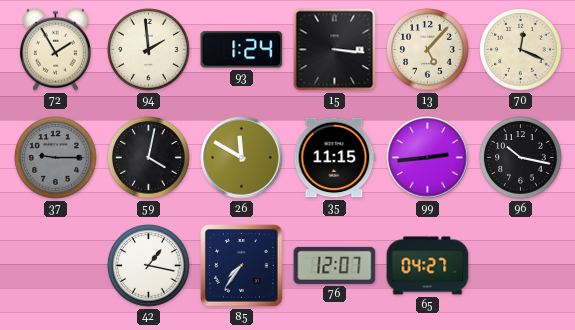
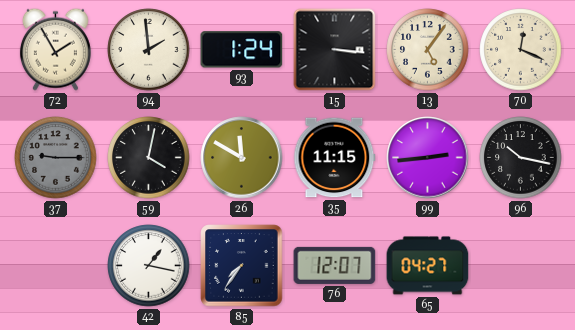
13: 5:07 -> 5:06
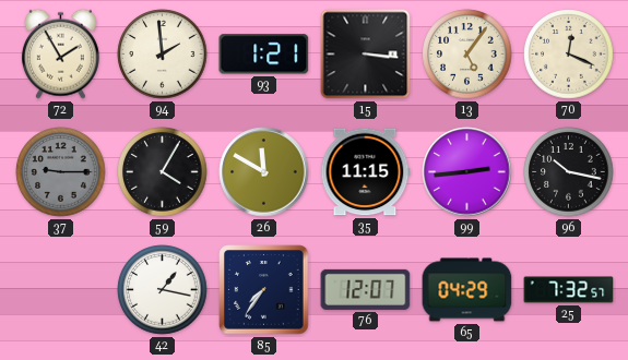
93: 1:24 -> 1:21
59: 4:02 -> 4:05
65: 04:27 -> 04:29
25: none -> 7:32
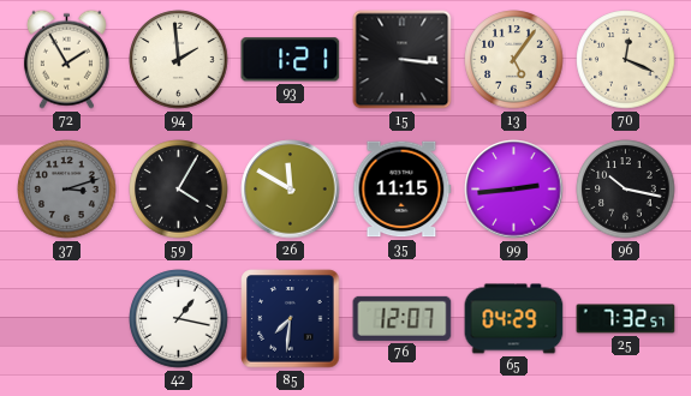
37: 9:15 -> 3:12
85: 7:36 -> 7:31
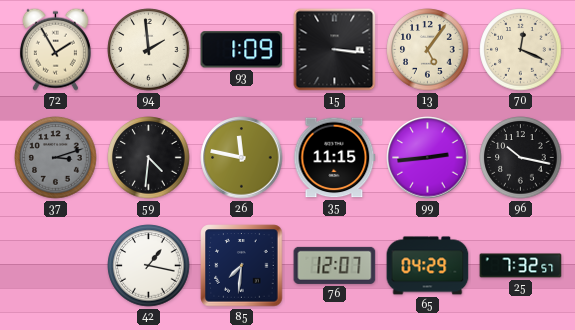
93: 1:21 -> 1:09
59: 4:05 -> 4:31
26: 11:50 -> 11:47
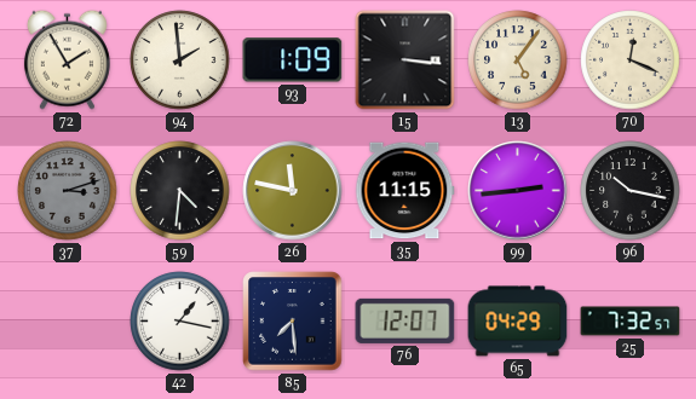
85: 7:31 -> 7:29
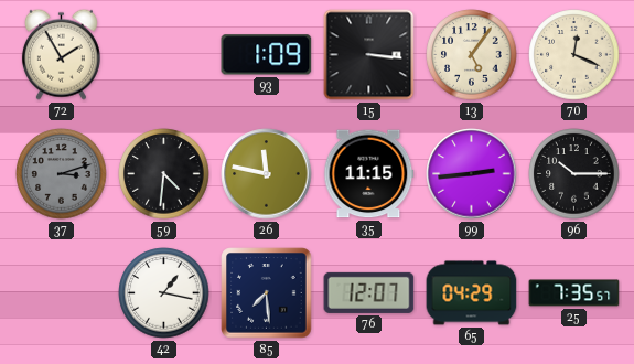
94: 1:59 -> none
96: 10:17 -> 10:15
25: 7:32 -> 7:35
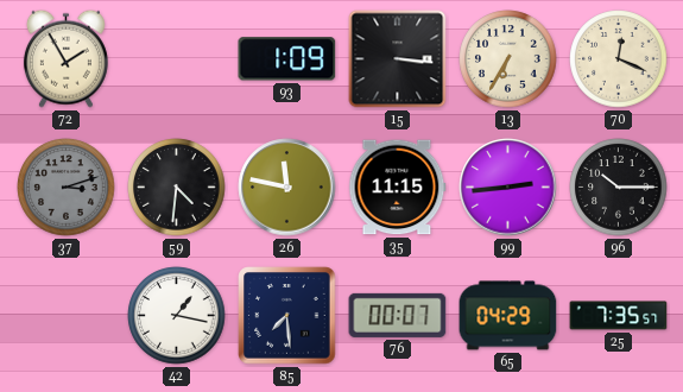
13: 5:06 -> 6:35
76: 12:07 -> 00:07
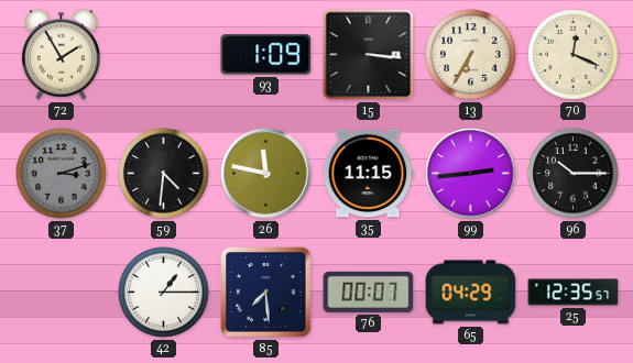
42: 1:17 -> 1:15
25: 7:35 -> 12:35
